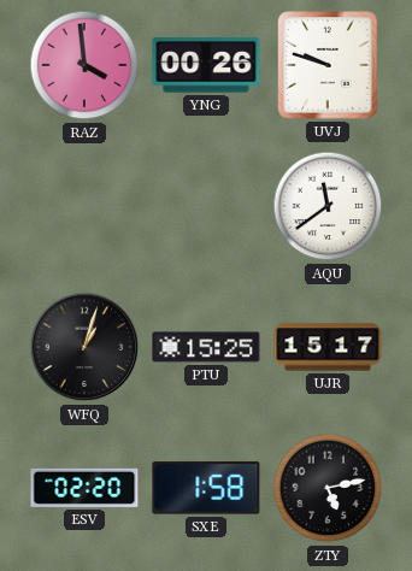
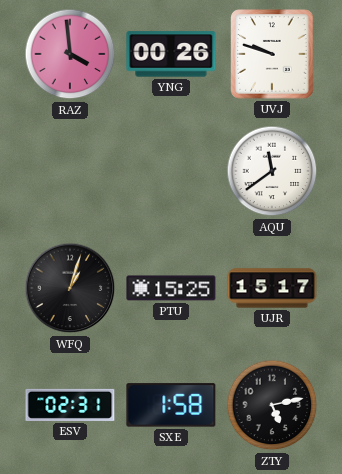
ESV: 02:20 -> 02:31
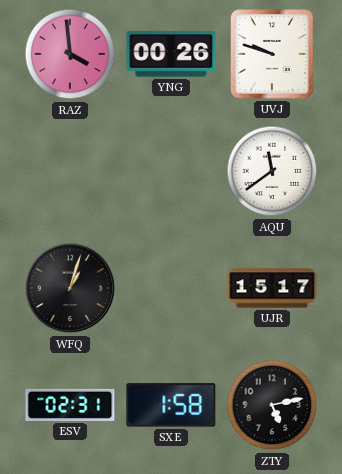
PTU: 15:25 -> none
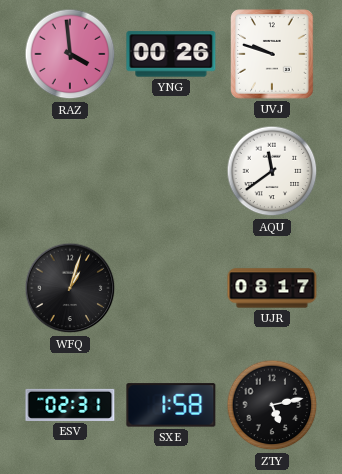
UJR: 15:17 -> 08:17
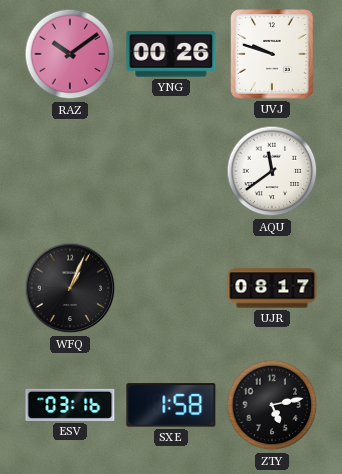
RAZ: 3:59 -> 10:09
WFQ: 1:03 -> 1:04
ESV: 02:31 -> 03:16
